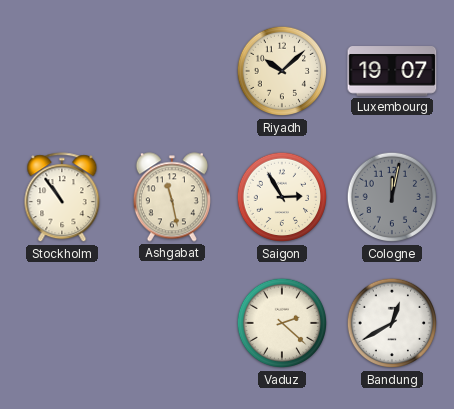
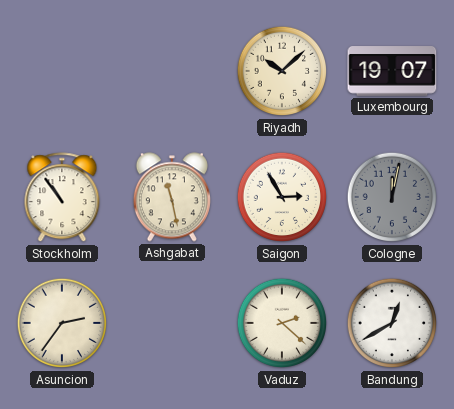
Asuncion: none -> 2:36
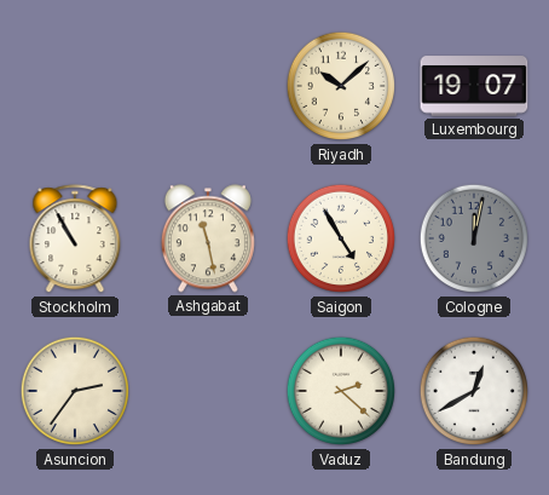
Stockholm: 10:54 -> 10:55
Saigon: 2:55 -> 4:55
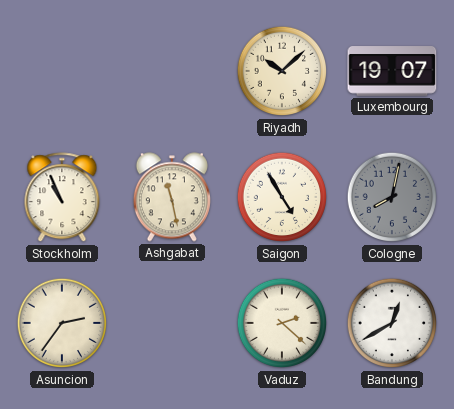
Stockholm: 10:55 -> 10:56
Cologne: 12:02 -> 8:02
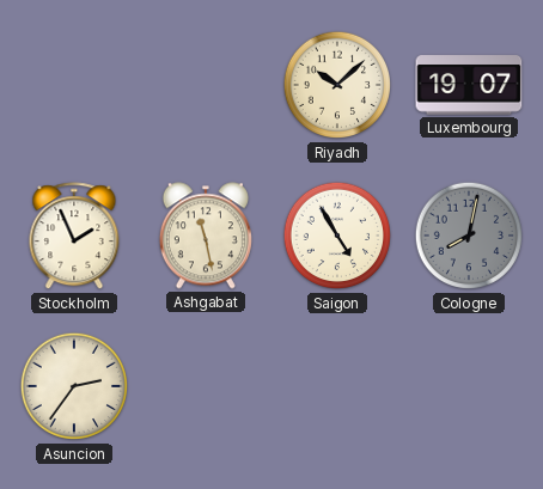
Stockholm: 10:56 -> 1:56
Vaduz: 2:22 -> none
Bandung: 12:40 -> none
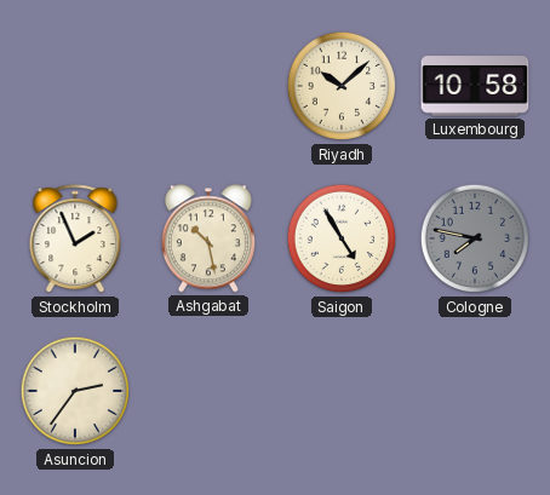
Luxembourg: 19:07 -> 10:58
Ashgabat: 11:28 -> 10:28
Cologne: 8:02 -> 7:47
